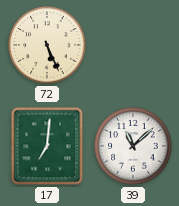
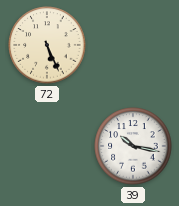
17: 7:01 -> none
39: 11:08 -> 10:17
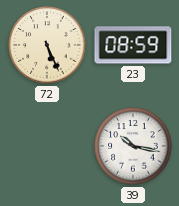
23: none -> 08:59
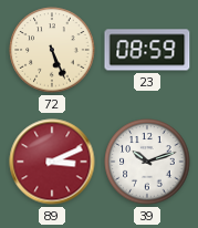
89: none -> 3:11
39: 10:17 -> 10:12
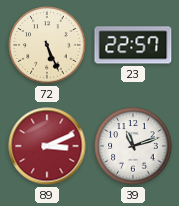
23: 08:59 -> 22:57
39: 10:12 -> 11:12
